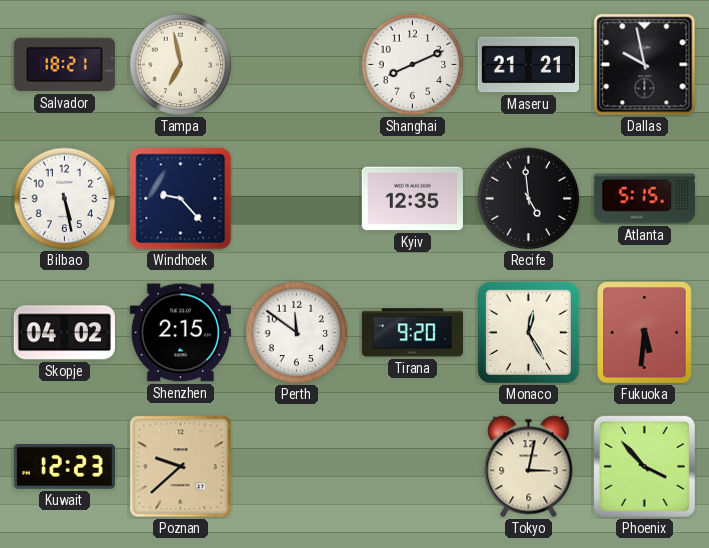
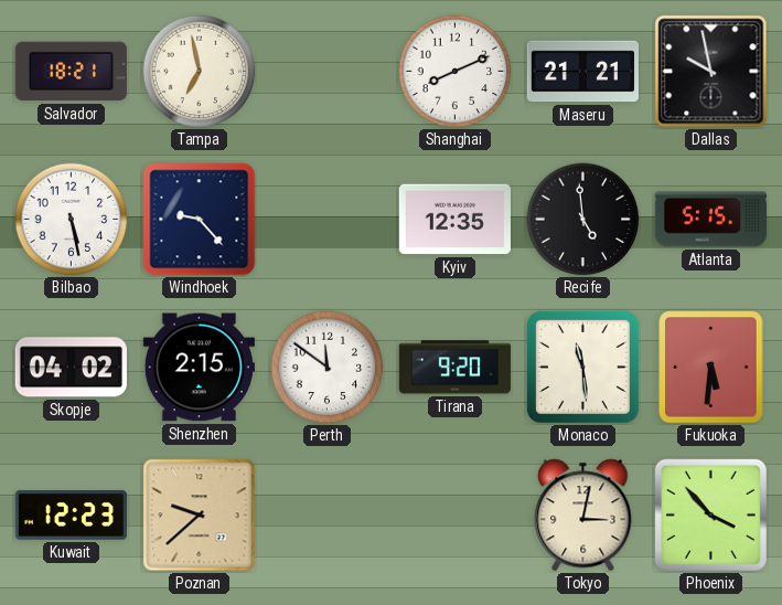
Monaco: 12:25 -> 11:29
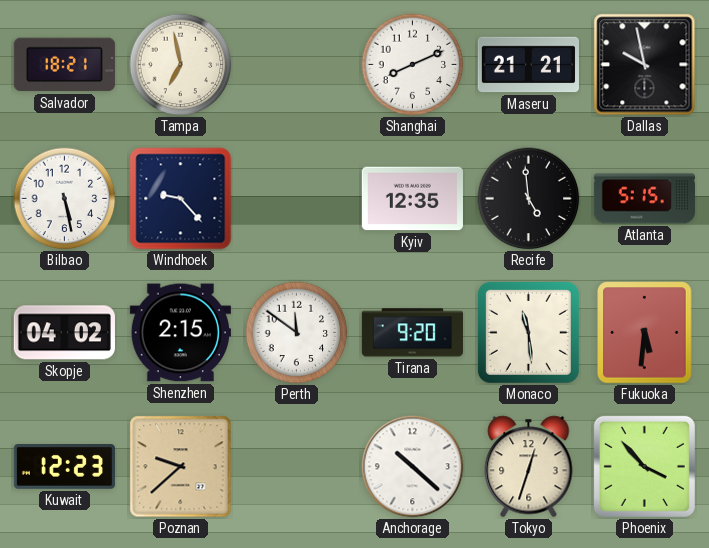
Anchorage: none -> 10:22
Tokyo: 3:02 -> 12:33
